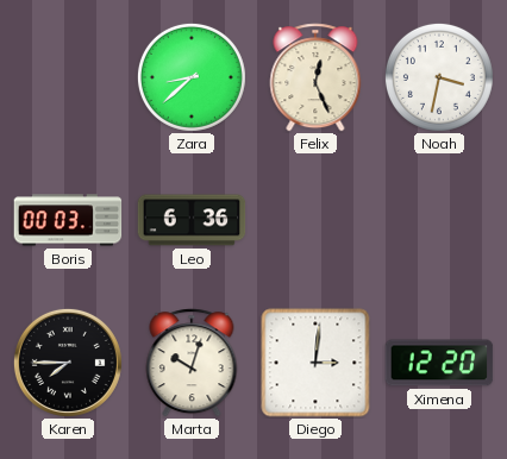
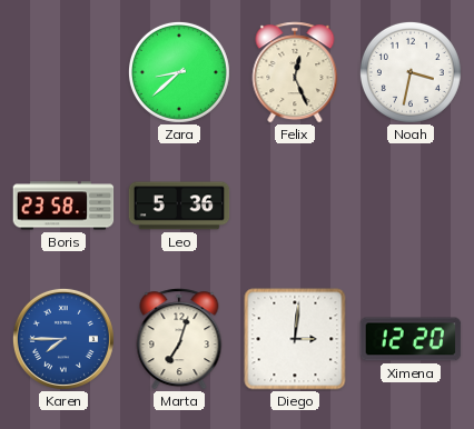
Boris: 00:03 -> 23:58
Leo: 6:36 -> 5:36
Karen dial: black -> blue
Marta: 10:03 -> 7:03
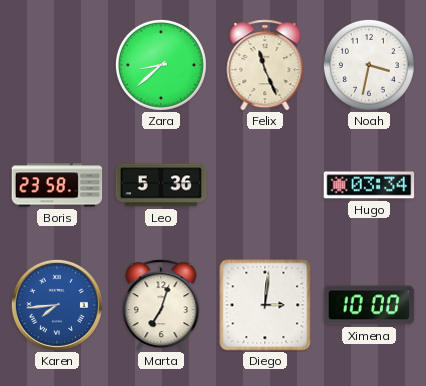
Felix: 12:26 -> 11:26
Hugo: none -> 03:34
Karen: 7:45 -> 7:44
Ximena: 12:20 -> 10:00
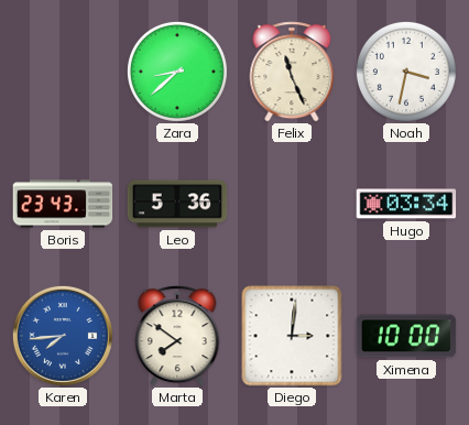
Boris: 23:58 -> 23:43
Marta: 7:03 -> 7:51
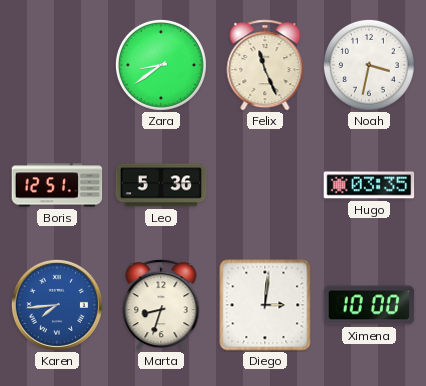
Zara: 8:38 -> 8:39
Boris: 23:43 -> 12:51
Hugo: 03:34 -> 03:35
Marta: 7:51 -> 8:33
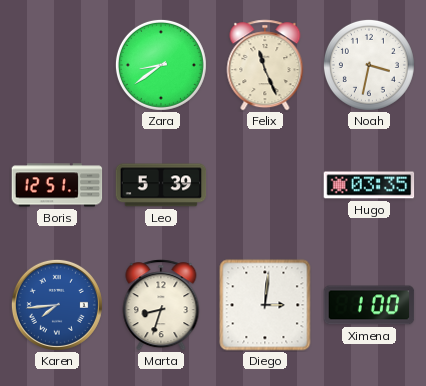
Leo: 5:36 -> 5:39
Ximena: 10:00 -> 1:00
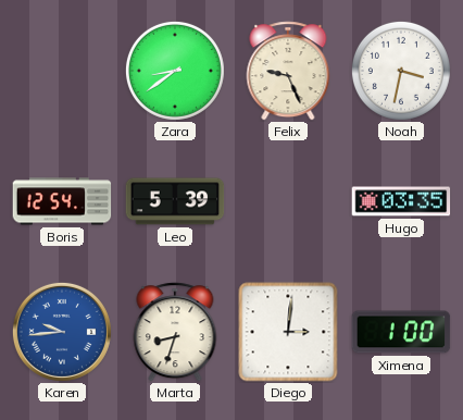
Felix: 11:26 -> 9:26
Boris: 12:51 -> 12:54
Karen: 7:44 -> 9:44
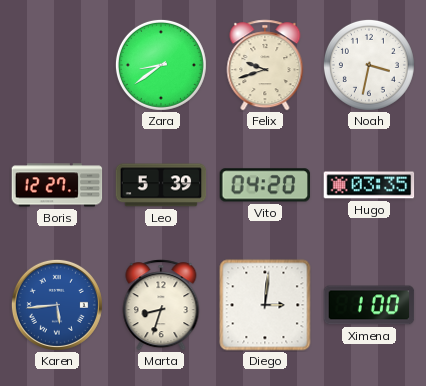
Felix: 9:26 -> 9:42
Boris: 12:54 -> 12:27
Vito: none -> 04:20
Karen: 9:44 -> 5:44
